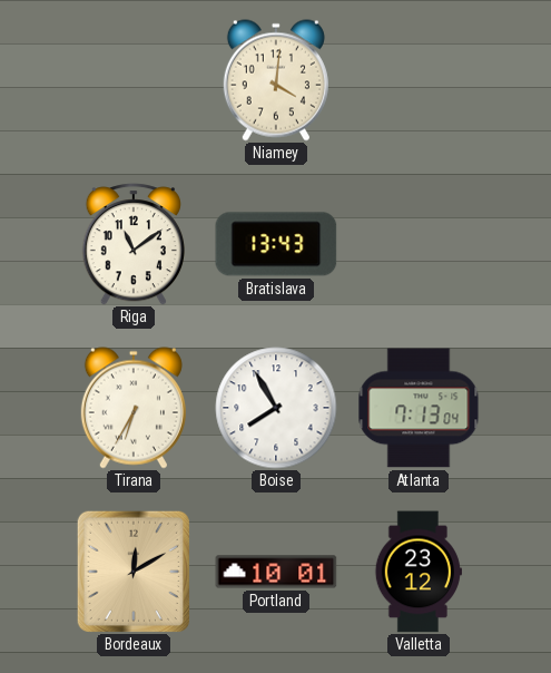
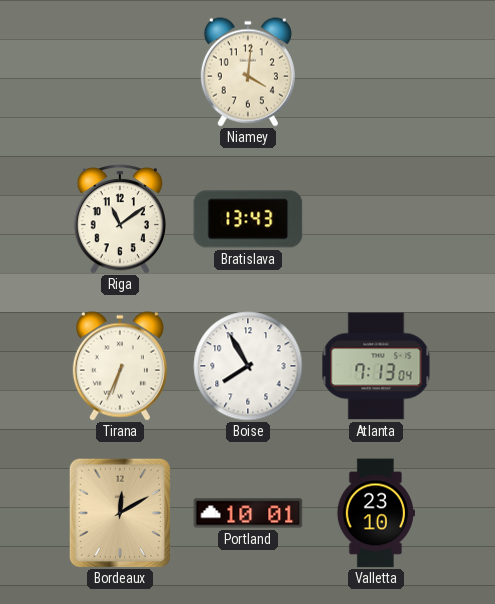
Tirana: 6:35 -> 6:34
Valletta: 23:12 -> 23:10
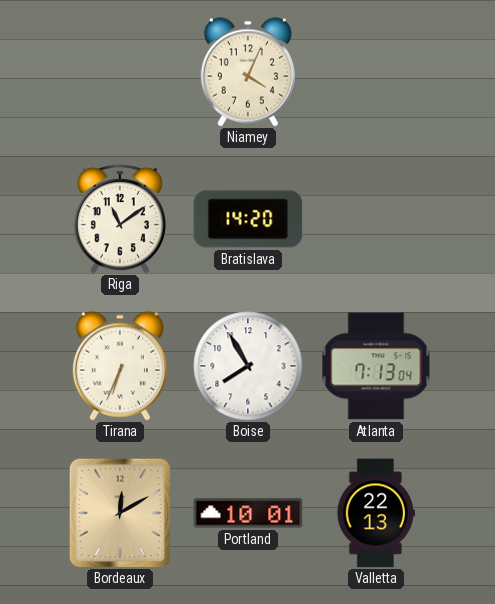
Niamey: 4:01 -> 4:04
Bratislava: 13:43 -> 14:20
Valletta: 23:10 -> 22:13
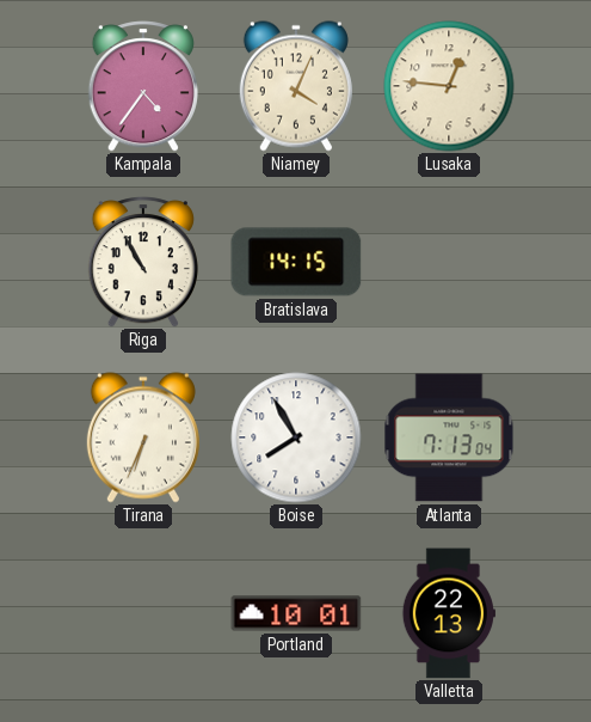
Kampala: none -> 4:36
Lusaka: none -> 12:46
Riga: 11:09 -> 10:55
Bratislava: 14:20 -> 14:15
Bordeaux: 12:10 -> none
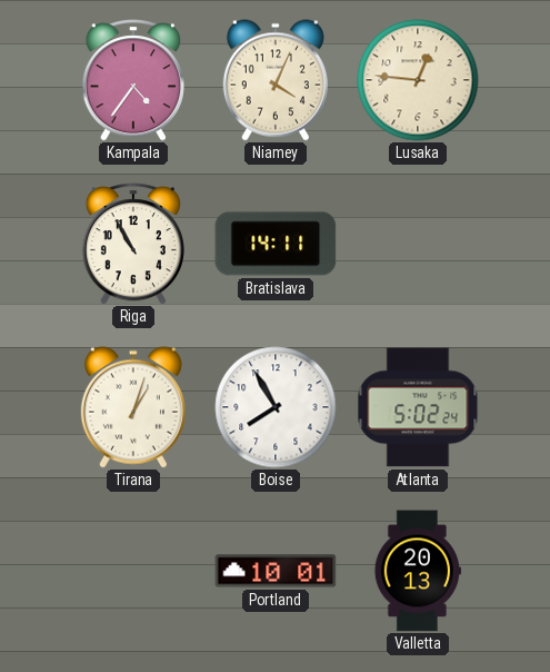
Bratislava: 14:15 -> 14:11
Tirana: 6:34 -> 1:03
Atlanta: 7:13 -> 5:02
Valletta: 22:13 -> 20:13
